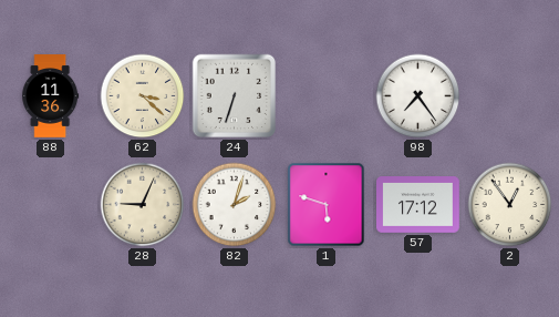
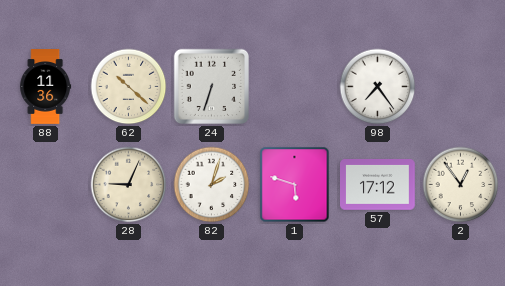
62: 3:22 -> 10:22
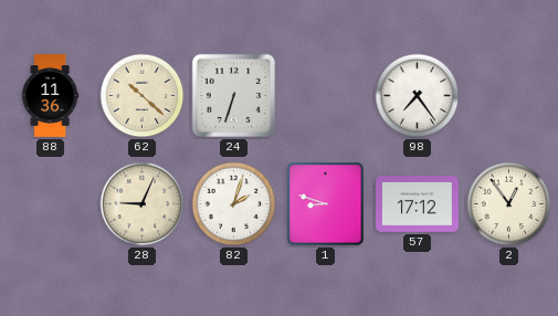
1: 5:48 -> 8:48
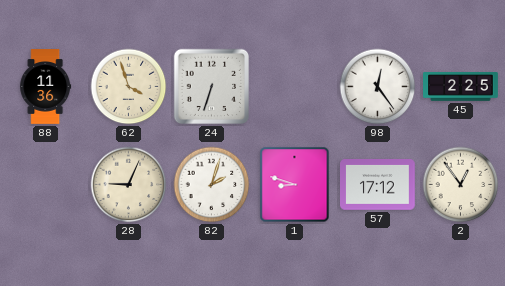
62: 10:22 -> 3:57
98: 7:24 -> 12:24
45: none -> 2:25
